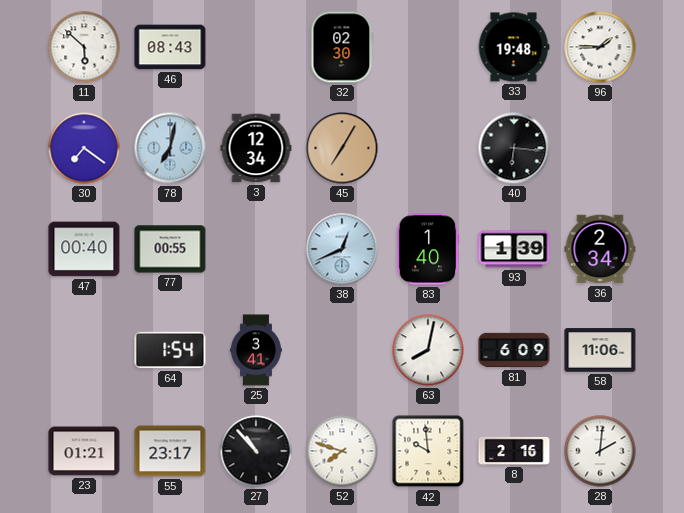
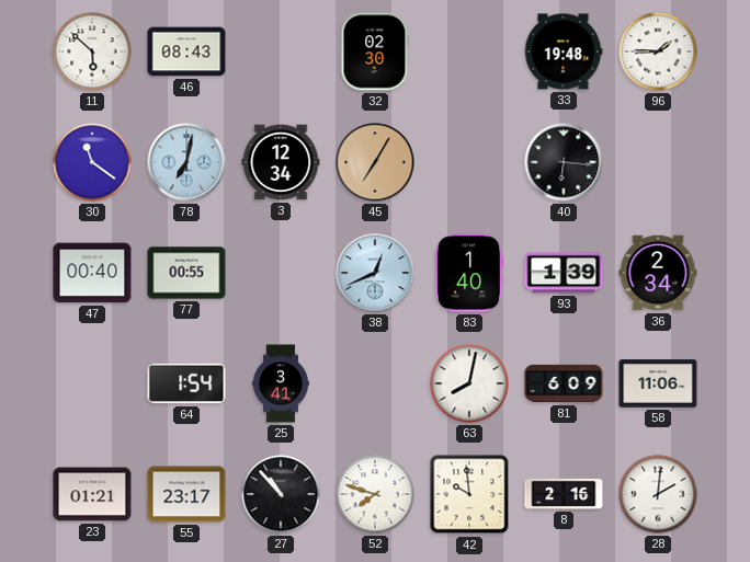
30: 7:21 -> 11:21
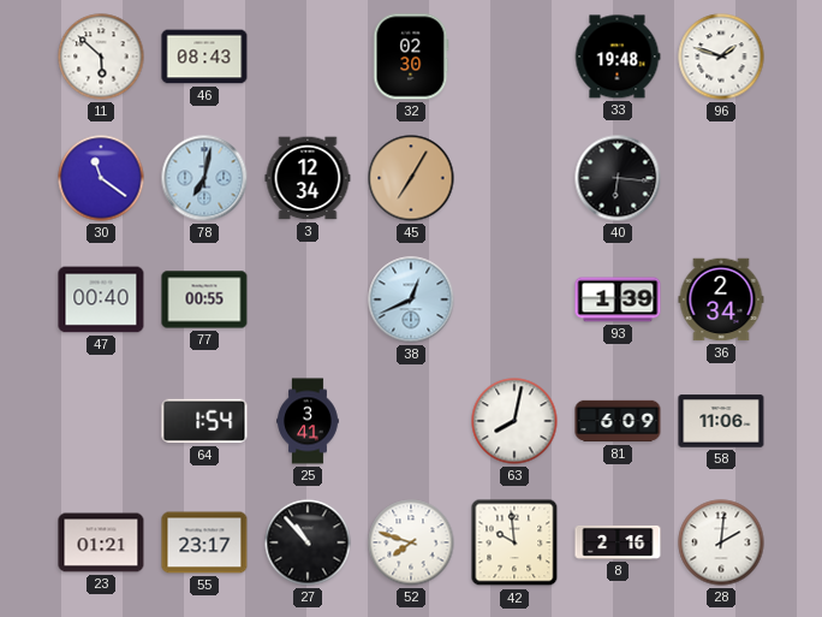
96: 1:45 -> 1:48
83: 1:40 -> none
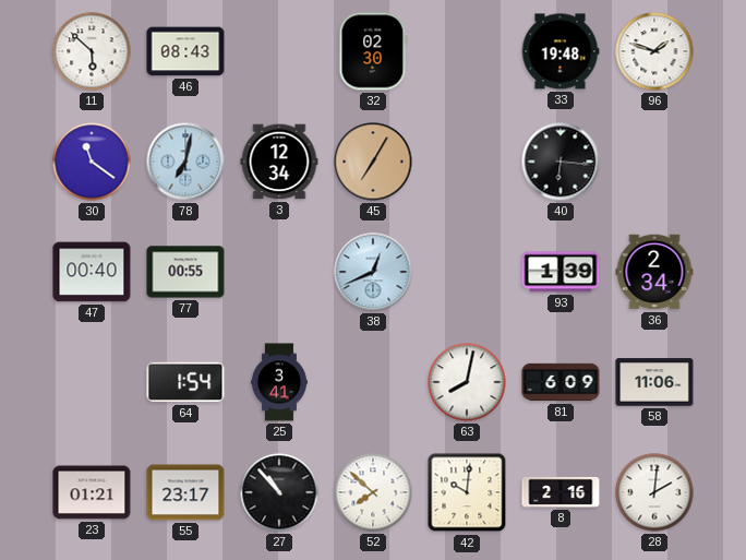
52: 7:48 -> 7:52
42: 9:59 -> 10:01
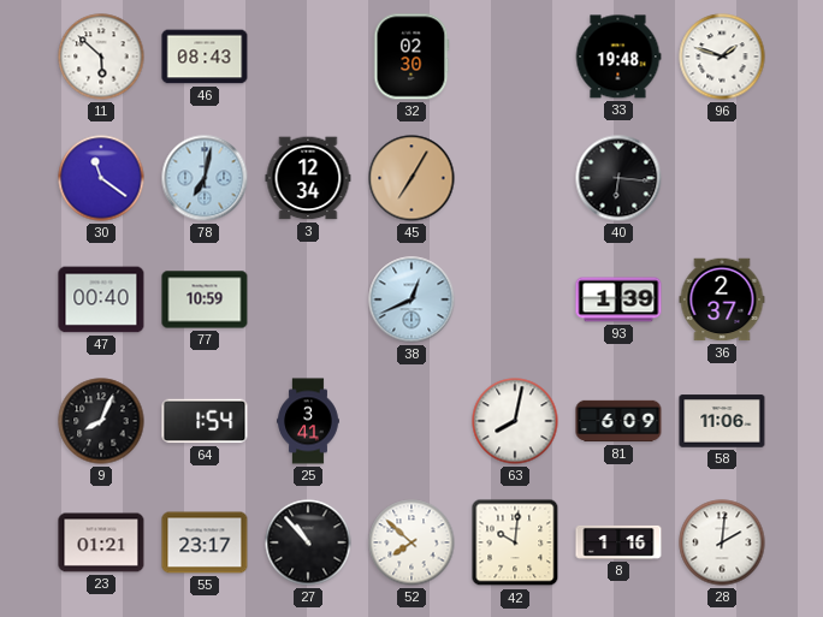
77: 00:55 -> 10:59
36: 2:34 -> 2:37
9: none -> 8:04
8: 2:16 -> 1:16
